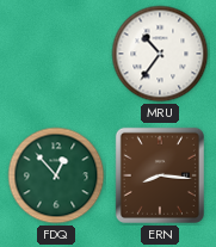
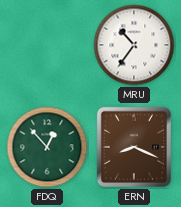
ERN: 8:16 -> 8:19
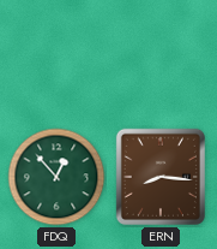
MRU: 10:36 -> none
ERN: 8:19 -> 8:16
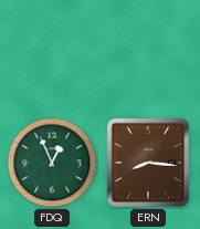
FDQ: 12:53 -> 12:56
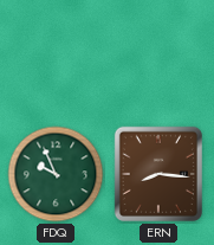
FDQ: 12:56 -> 9:56
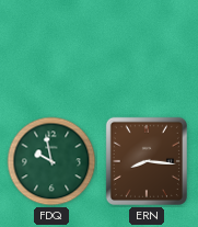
FDQ: 9:56 -> 9:58
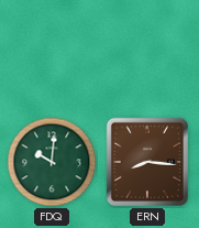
FDQ: 9:58 -> 10:01
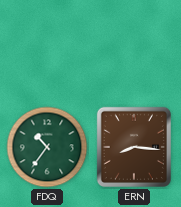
FDQ: 10:01 -> 10:36
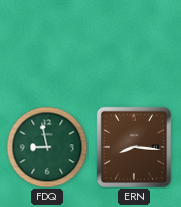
FDQ: 10:36 -> 8:58
